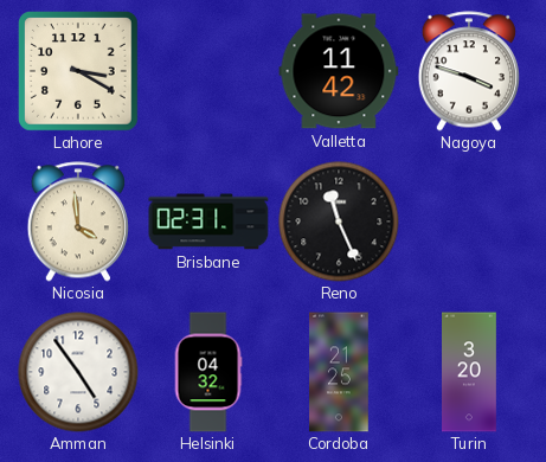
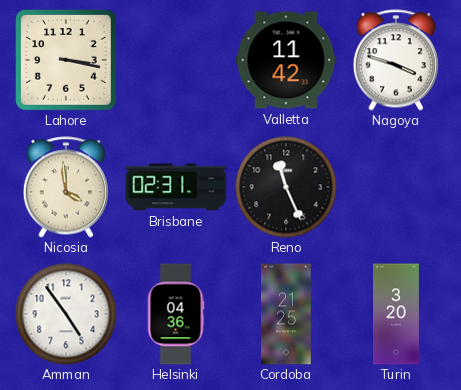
Lahore: 3:20 -> 3:17
Helsinki: 04:32 -> 04:36
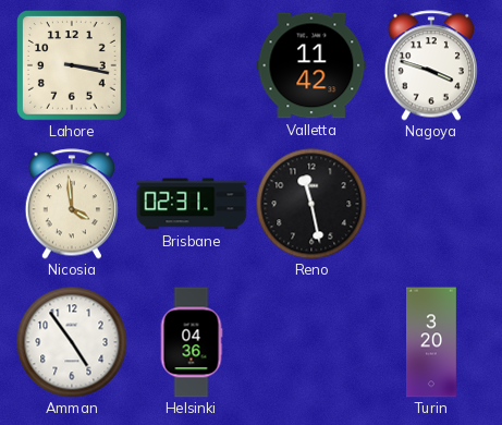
Reno: 11:26 -> 11:28
Cordoba: 21:25 -> none
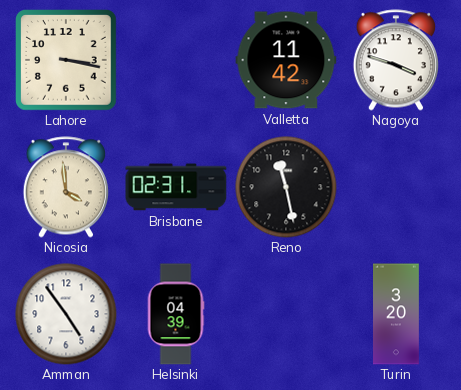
Helsinki: 04:36 -> 04:39
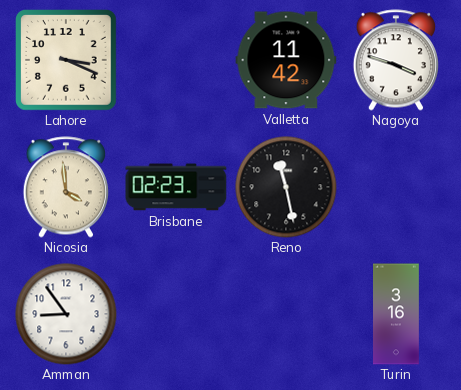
Lahore: 3:17 -> 3:19
Brisbane: 02:31 -> 02:23
Amman: 4:54 -> 8:54
Helsinki: 04:39 -> none
Turin: 3:20 -> 3:16
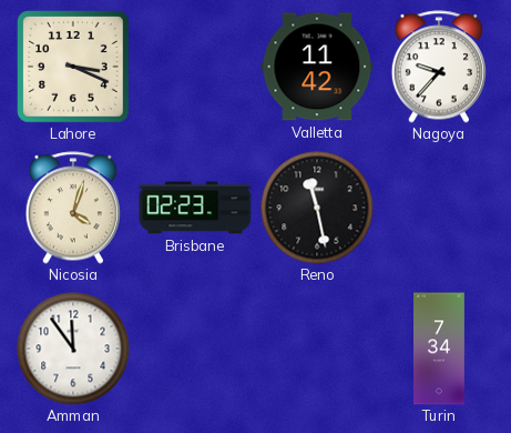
Nagoya: 3:48 -> 9:37
Nicosia: 3:59 -> 4:03
Amman: 8:54 -> 11:54
Turin: 3:16 -> 7:34
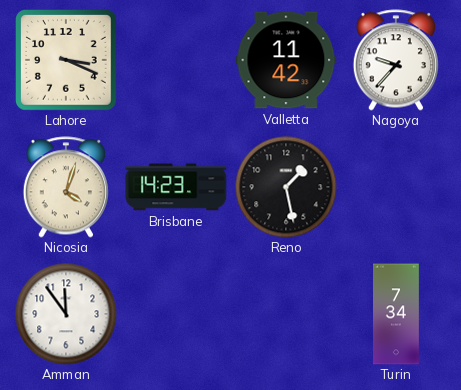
Brisbane: 02:23 -> 14:23
Reno: 11:28 -> 1:28
